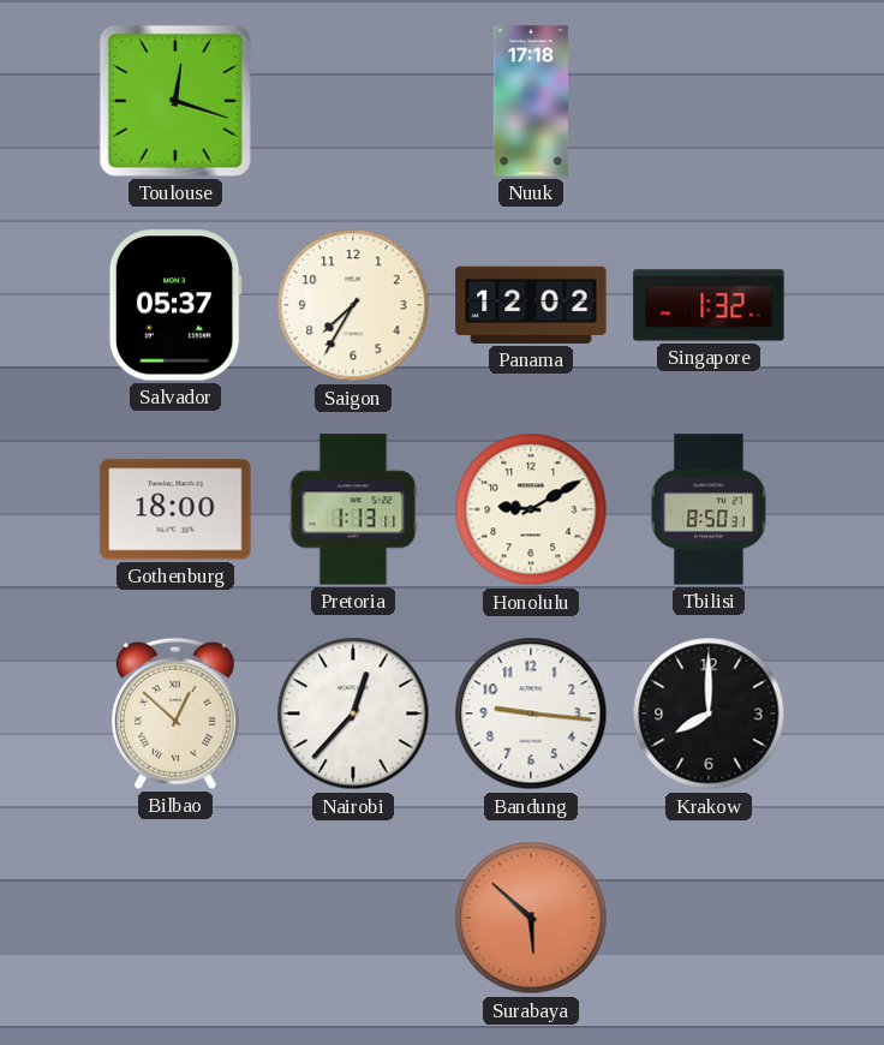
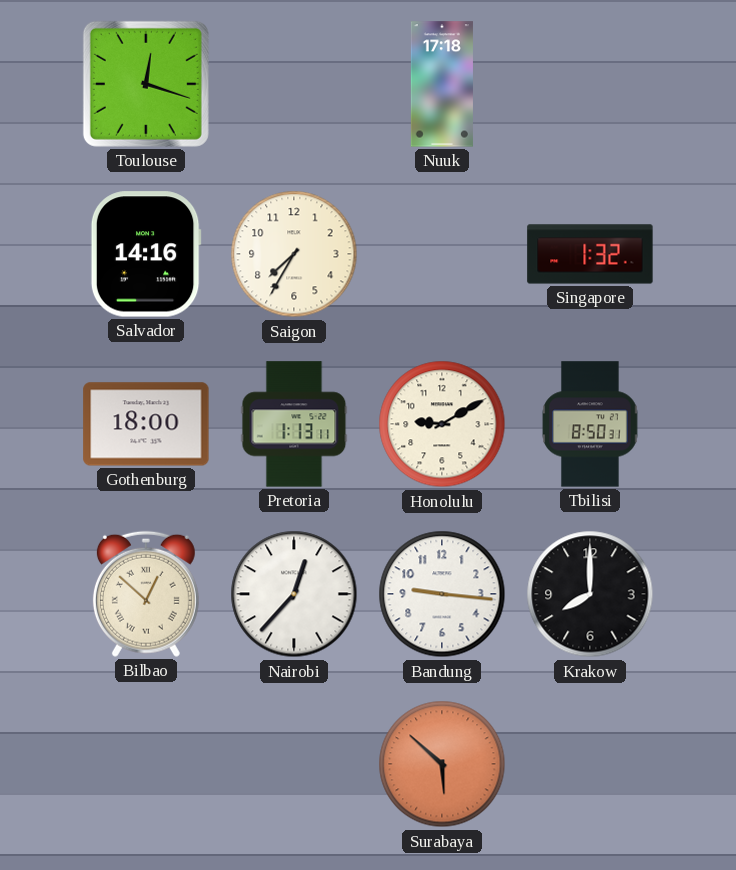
Salvador: 05:37 -> 14:16
Panama: 12:02 -> none
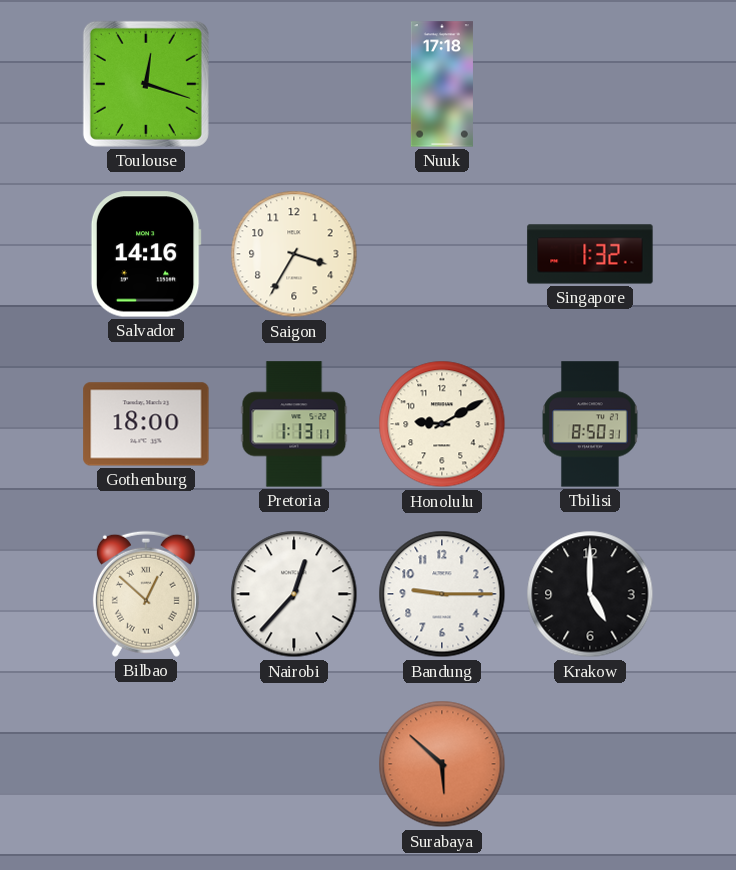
Saigon: 7:35 -> 3:35
Bandung: 9:16 -> 9:15
Krakow: 8:00 -> 5:00
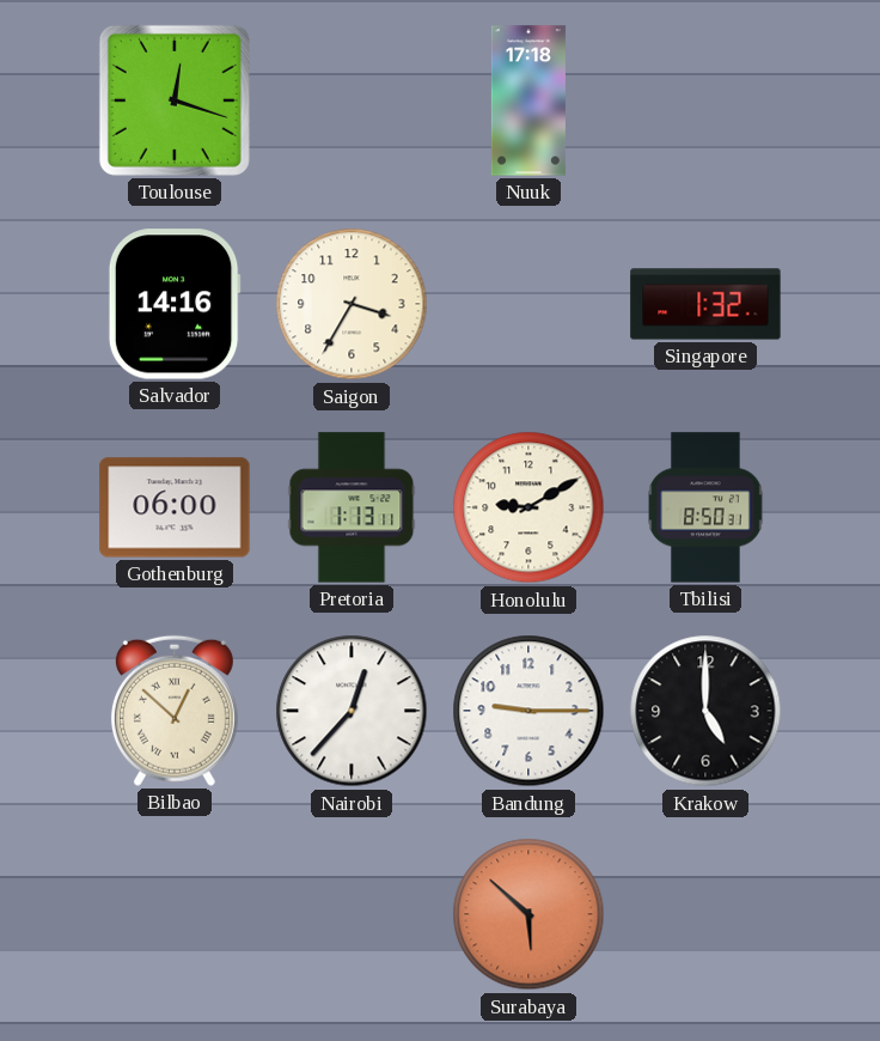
Gothenburg: 18:00 -> 06:00
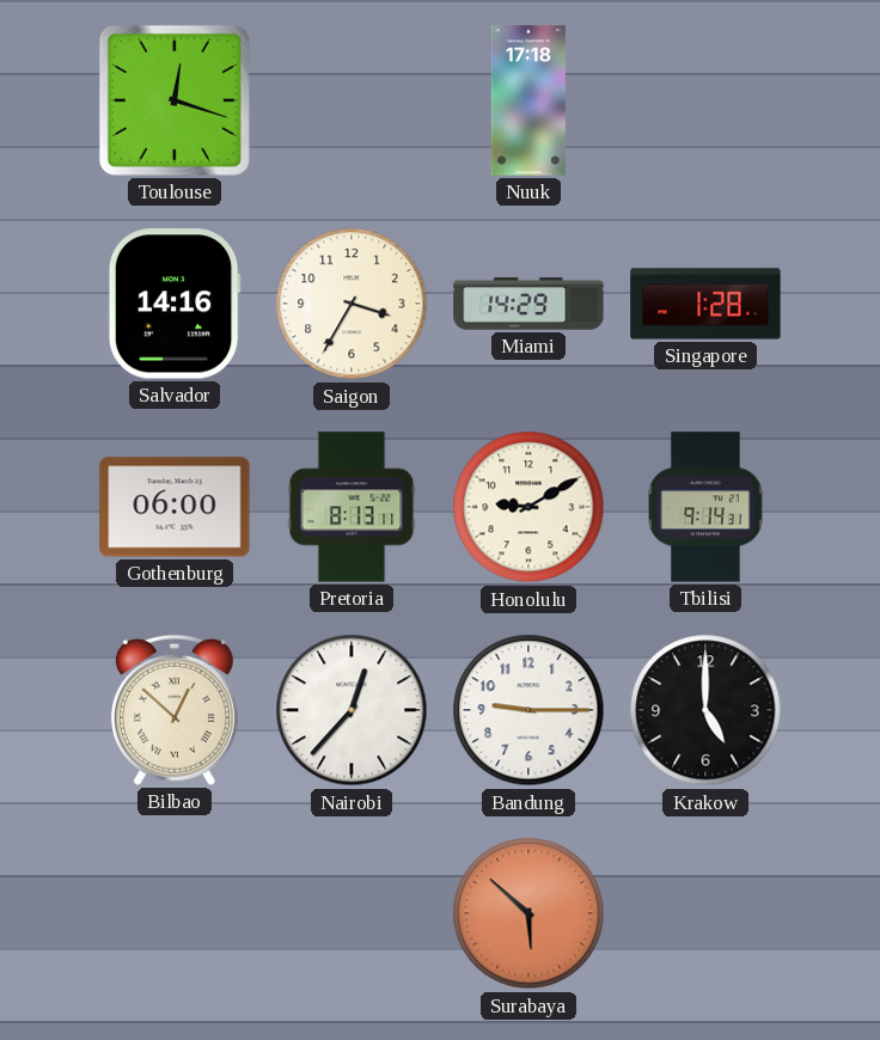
Miami: none -> 14:29
Singapore: 1:32 -> 1:28
Pretoria: 1:13 -> 8:13
Tbilisi: 8:50 -> 9:14
